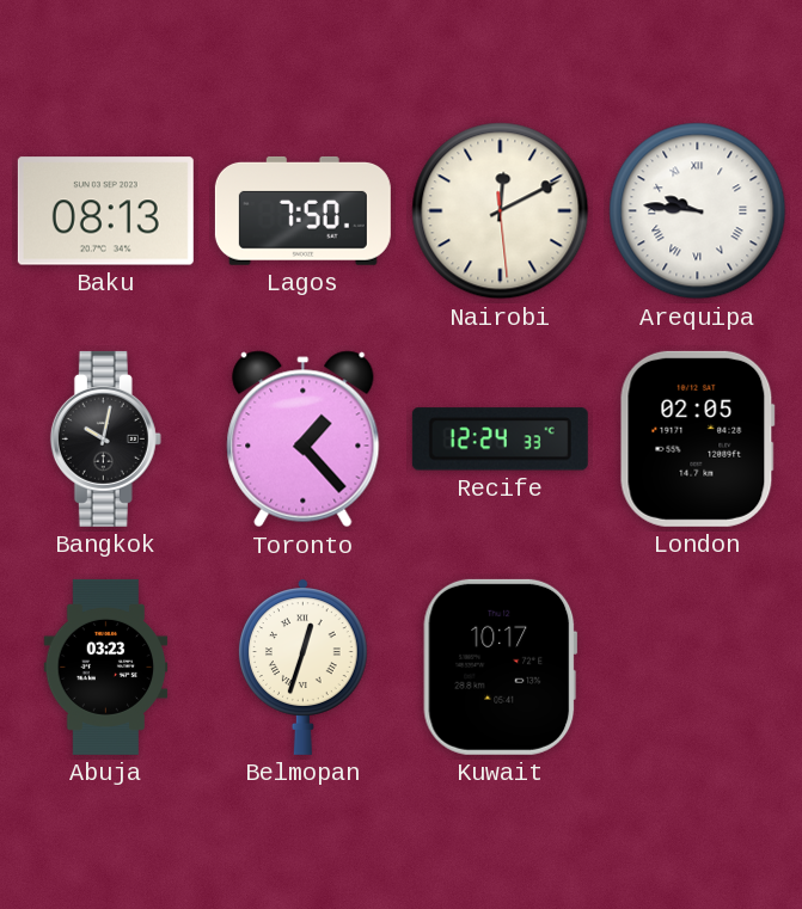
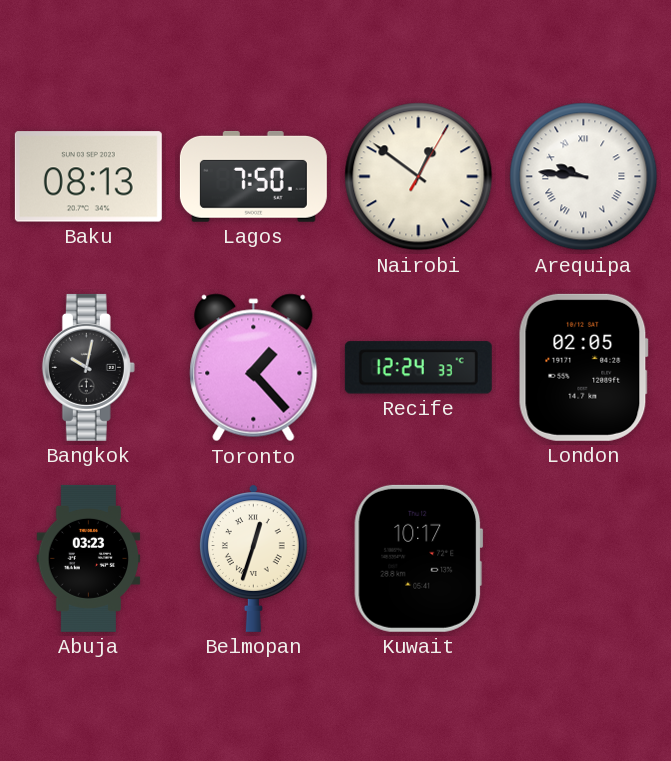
Nairobi: 12:10 -> 12:51
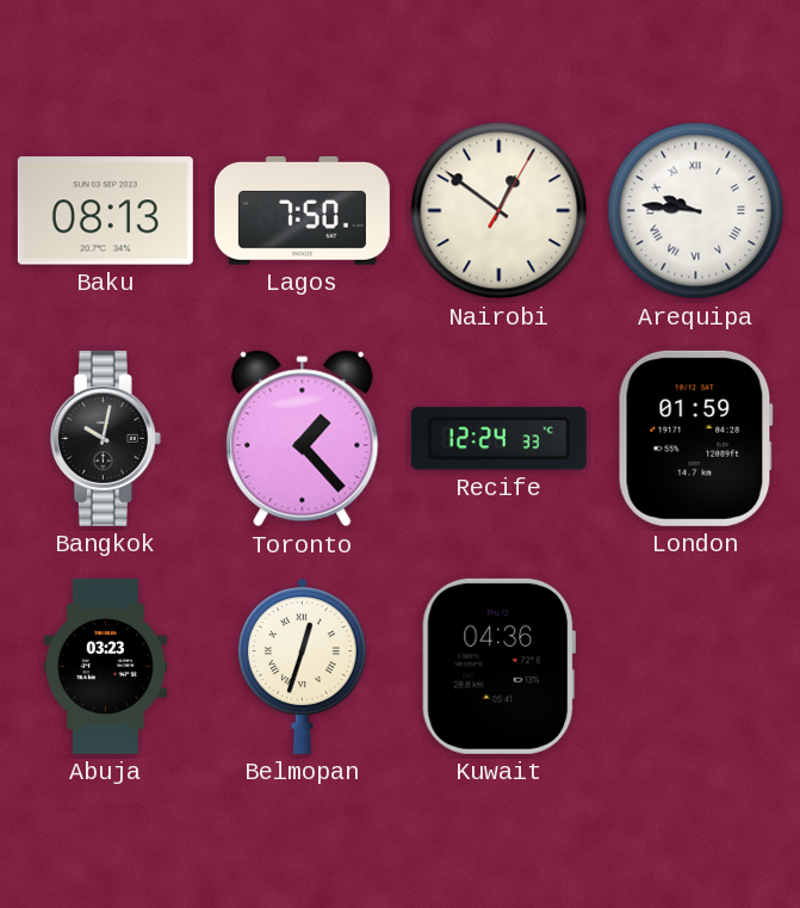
London: 02:05 -> 01:59
Kuwait: 10:17 -> 04:36
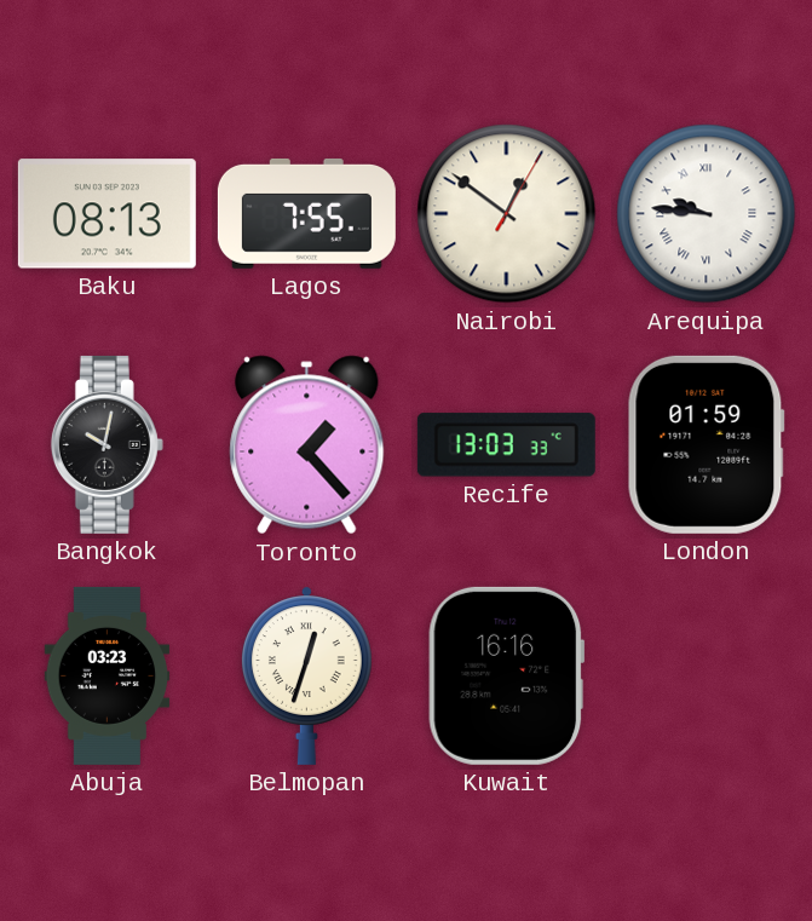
Lagos: 7:50 -> 7:55
Recife: 12:24 -> 13:03
Kuwait: 04:36 -> 16:16
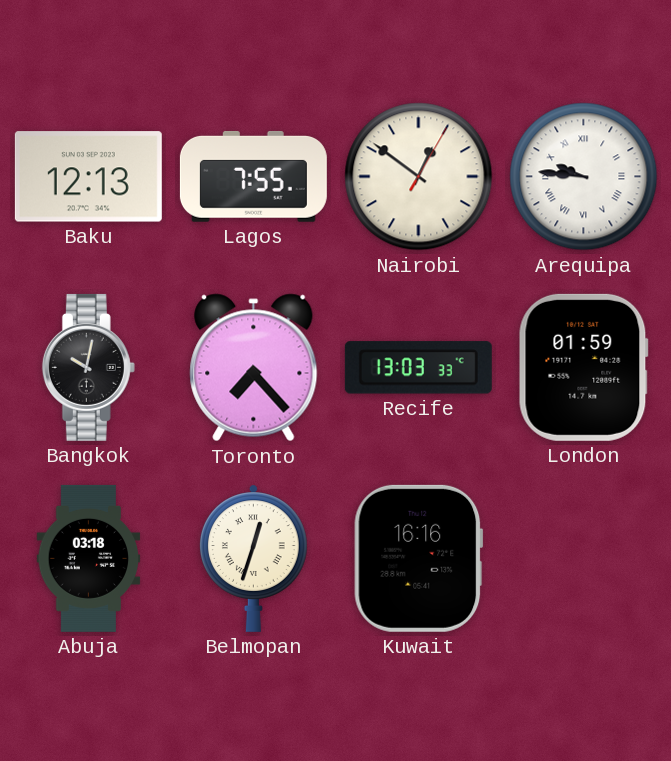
Baku: 08:13 -> 12:13
Toronto: 1:23 -> 7:23
Abuja: 03:23 -> 03:18
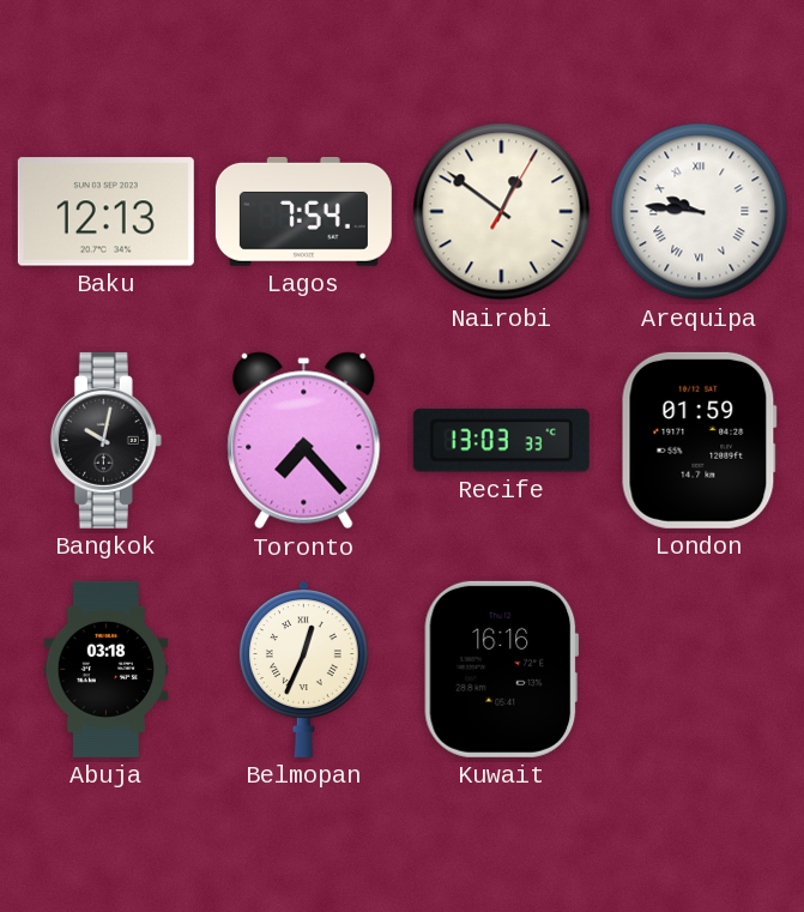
Lagos: 7:55 -> 7:54
Belmopan: 12:33 -> 12:34
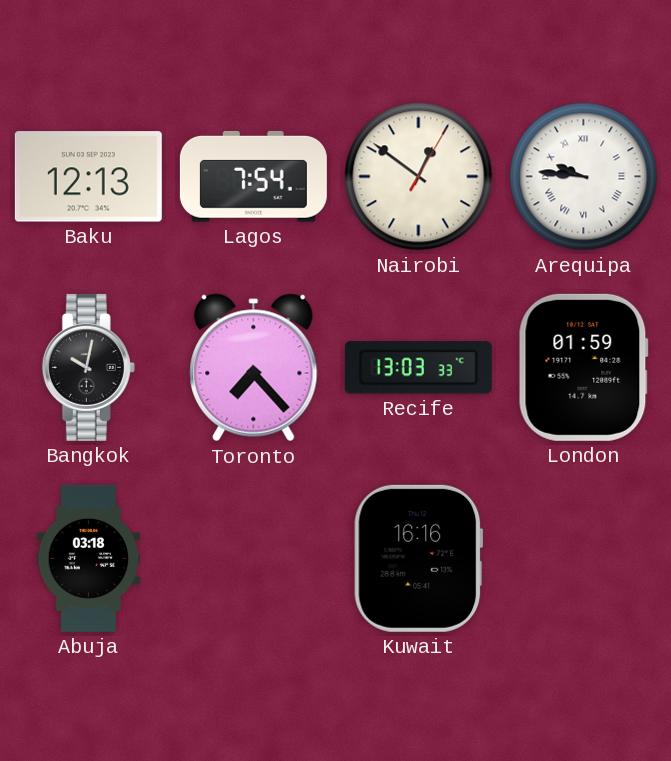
Belmopan: 12:34 -> none
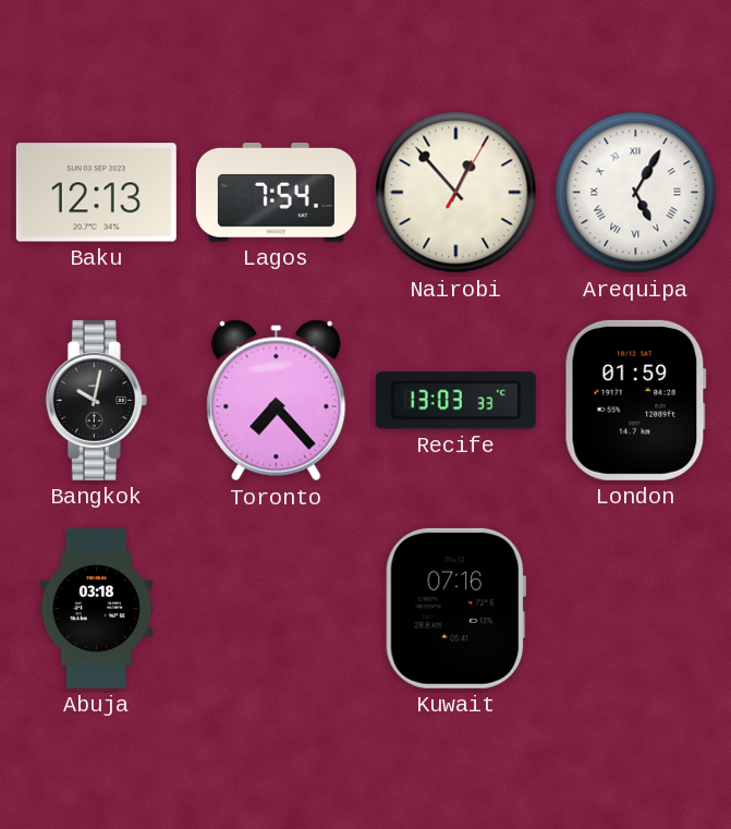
Nairobi: 12:51 -> 12:53
Arequipa: 9:46 -> 5:05
Kuwait: 16:16 -> 07:16
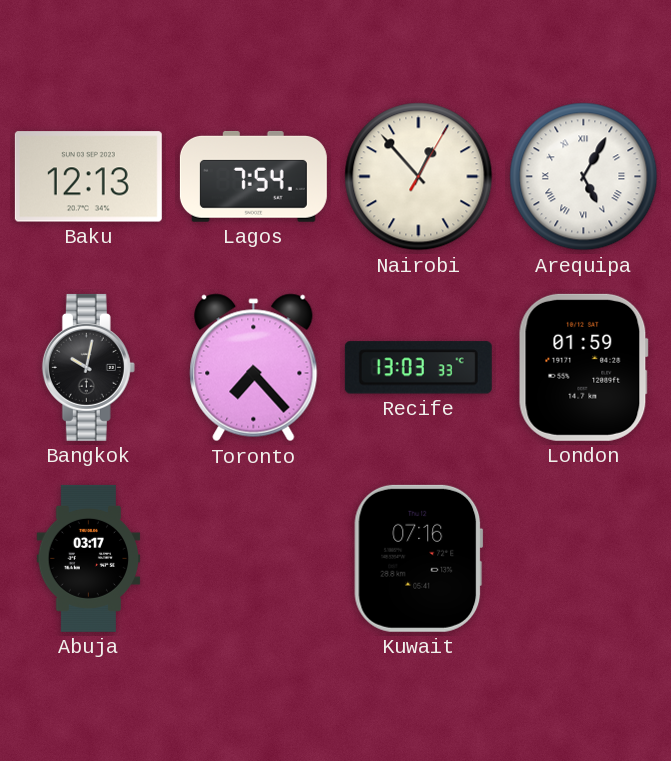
Abuja: 03:18 -> 03:17
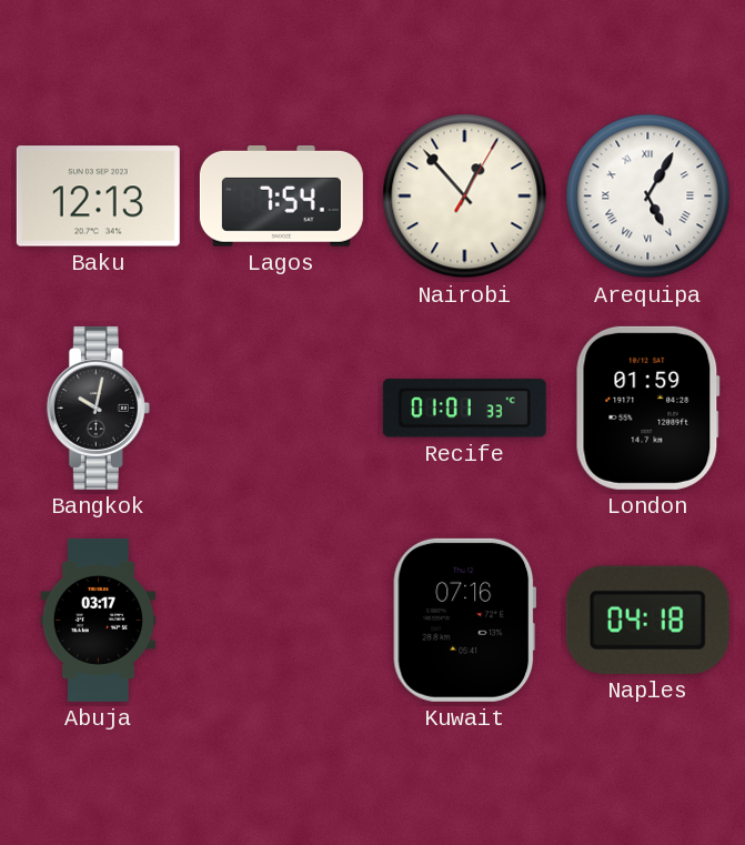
Toronto: 7:23 -> none
Recife: 13:03 -> 01:01
Naples: none -> 04:18
